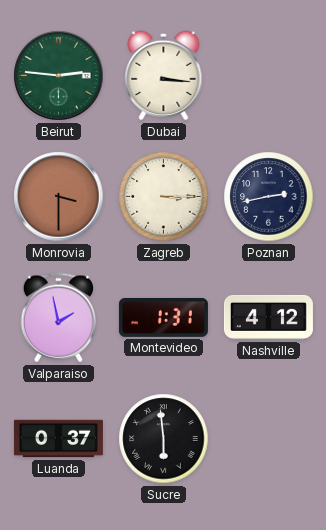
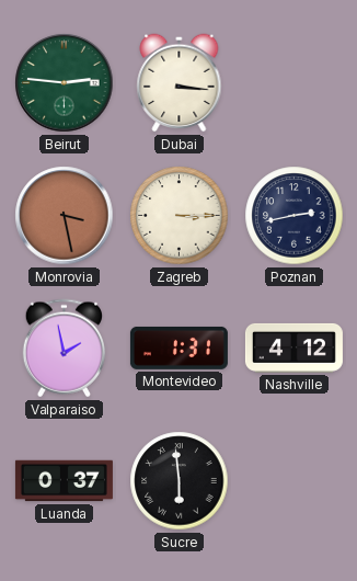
Monrovia: 3:30 -> 3:28
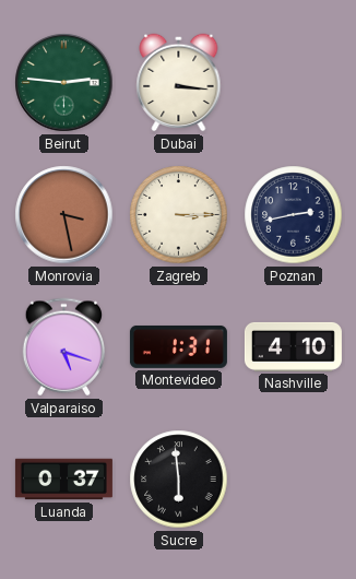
Valparaiso: 1:58 -> 5:18
Nashville: 4:12 -> 4:10
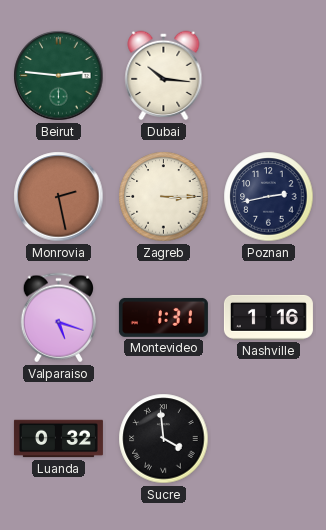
Dubai: 3:16 -> 10:16
Monrovia: 3:28 -> 2:28
Nashville: 4:10 -> 1:16
Luanda: 0:37 -> 0:32
Sucre: 5:59 -> 3:59
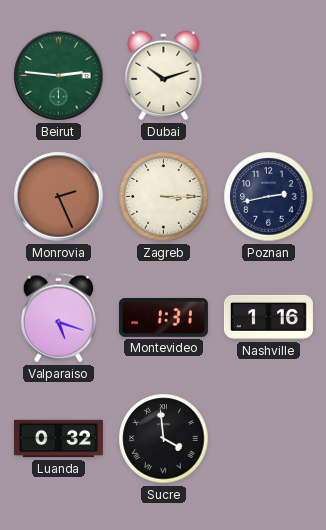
Dubai: 10:16 -> 10:12
Monrovia: 2:28 -> 2:26
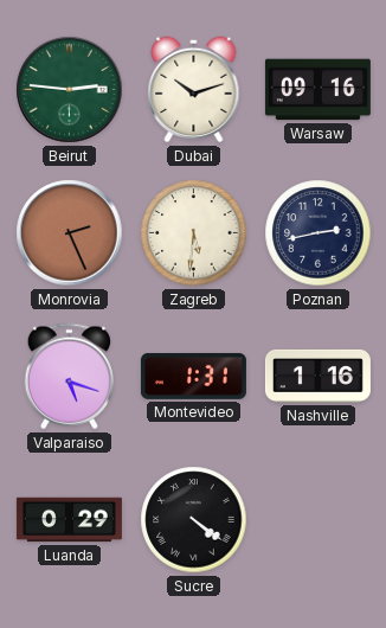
Warsaw: none -> 09:16
Zagreb: 3:15 -> 5:31
Luanda: 0:32 -> 0:29
Sucre: 3:59 -> 4:21
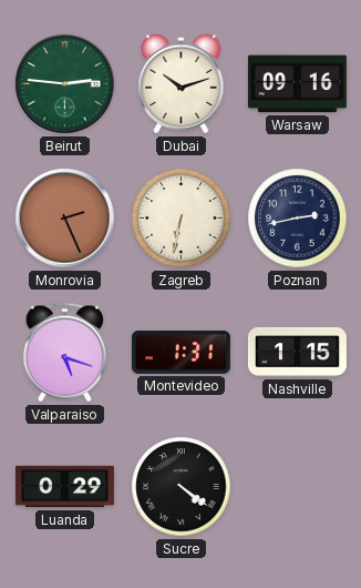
Zagreb: 5:31 -> 6:32
Nashville: 1:16 -> 1:15
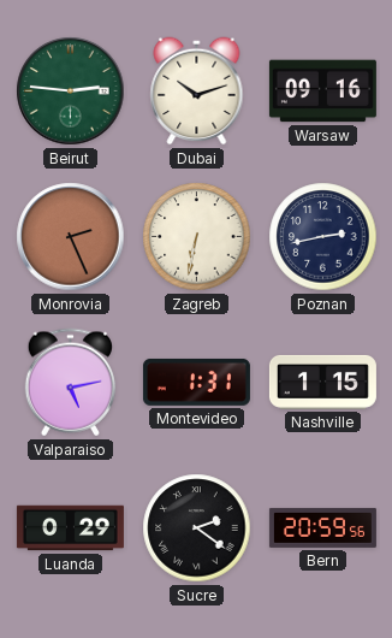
Valparaiso: 5:18 -> 5:13
Sucre: 4:21 -> 2:21
Bern: none -> 20:59
